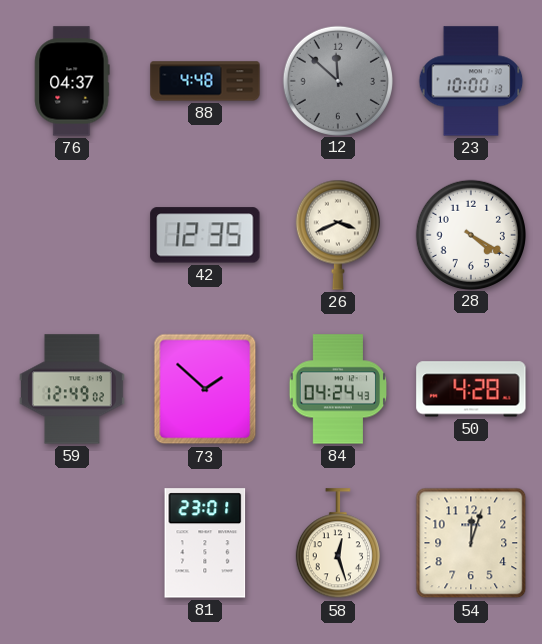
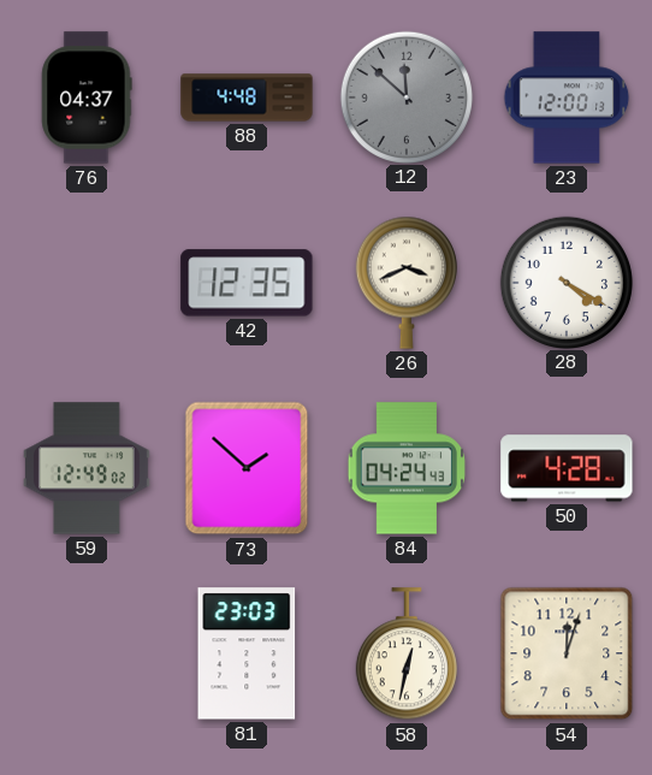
23: 10:00 -> 12:00
81: 23:01 -> 23:03
58: 12:27 -> 12:32
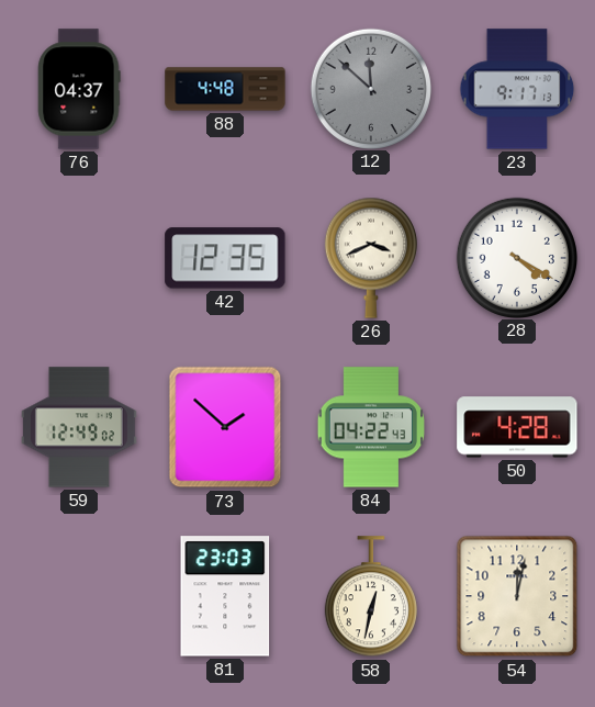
23: 12:00 -> 9:17
84: 04:24 -> 04:22
54: 12:03 -> 12:02
